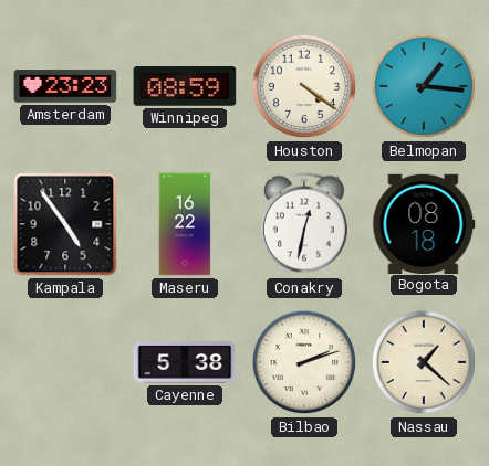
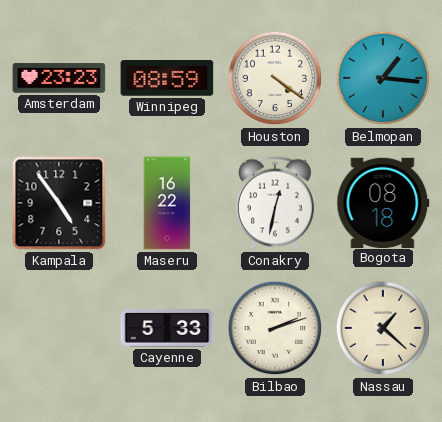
Cayenne: 5:38 -> 5:33
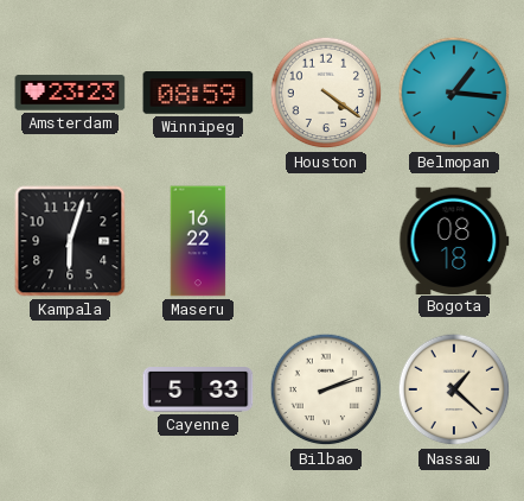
Kampala: 4:54 -> 6:03
Conakry: 12:32 -> none
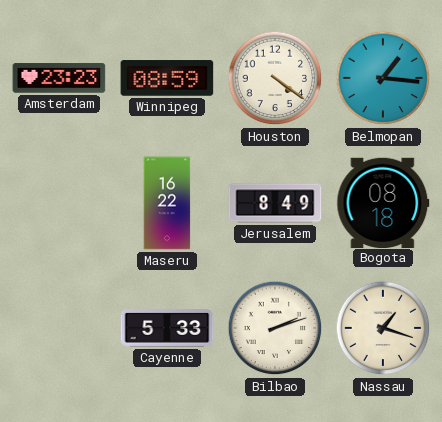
Kampala: 6:03 -> none
Jerusalem: none -> 8:49
Nassau: 1:22 -> 1:18
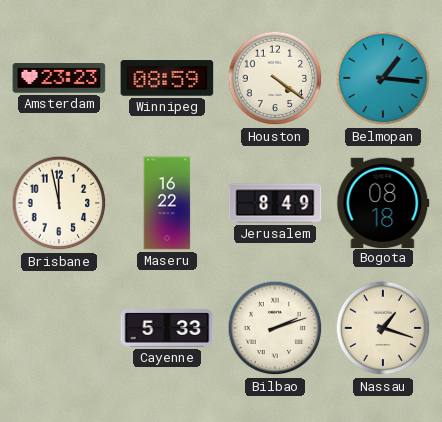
Brisbane: none -> 11:58
